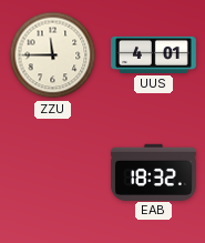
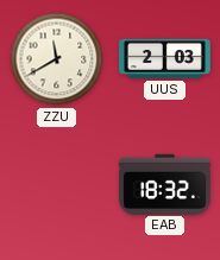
ZZU: 11:45 -> 11:40
UUS: 4:01 -> 2:03
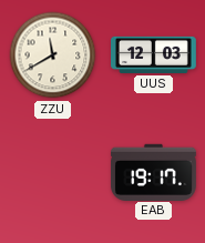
UUS: 2:03 -> 12:03
EAB: 18:32 -> 19:17
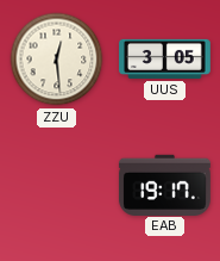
ZZU: 11:40 -> 12:29
UUS: 12:03 -> 3:05
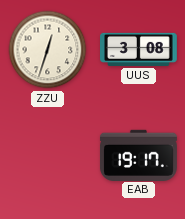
ZZU: 12:29 -> 12:33
UUS: 3:05 -> 3:08
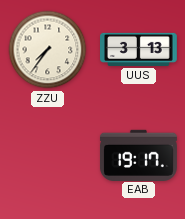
ZZU: 12:33 -> 7:36
UUS: 3:08 -> 3:13
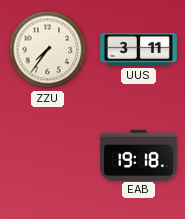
UUS: 3:13 -> 3:11
EAB: 19:17 -> 19:18
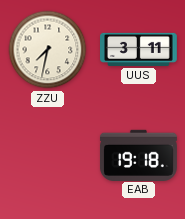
ZZU: 7:36 -> 7:32
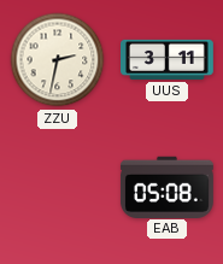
ZZU: 7:32 -> 2:32
EAB: 19:18 -> 05:08
